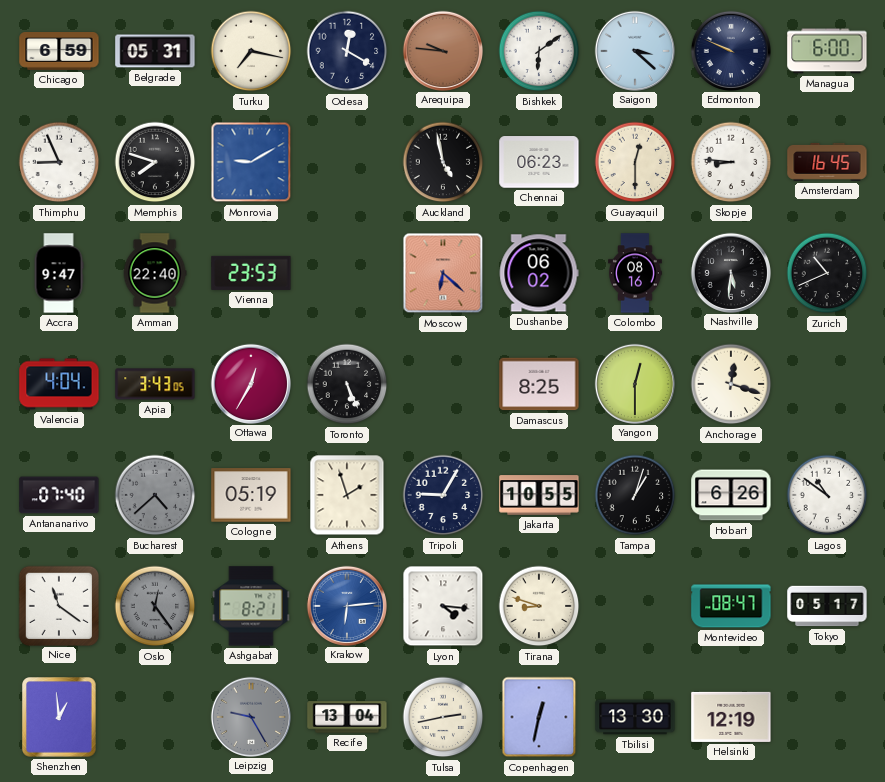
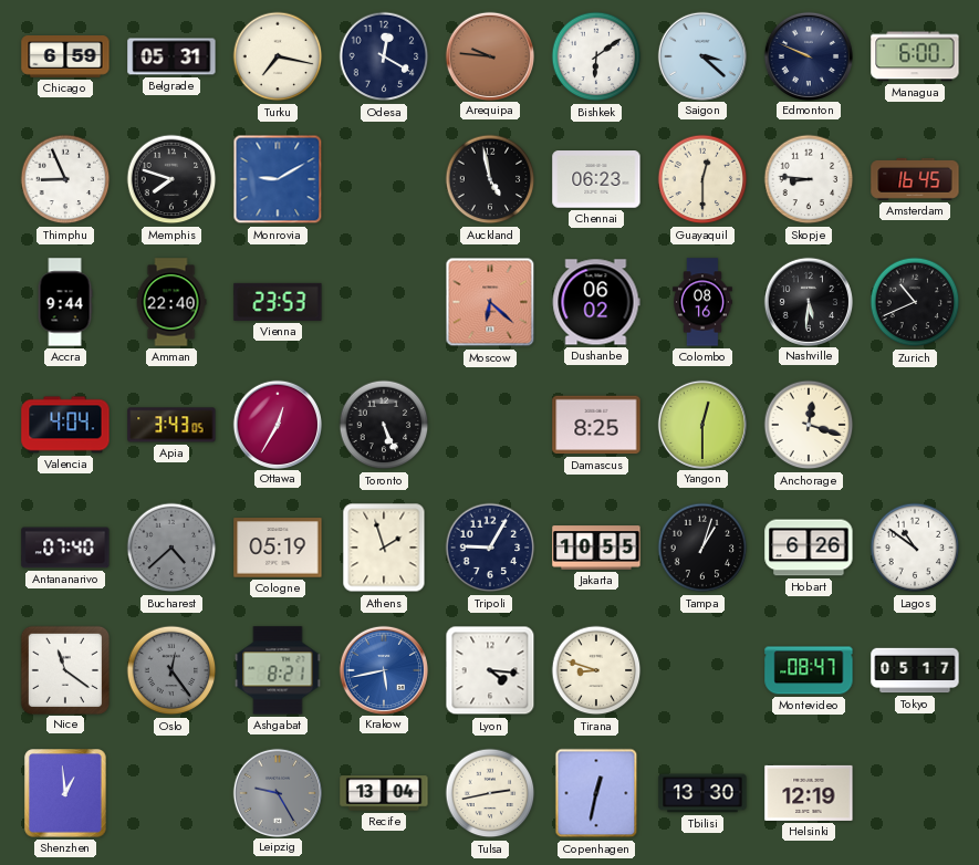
Accra: 9:47 -> 9:44
Krakow: 6:14 -> 5:43
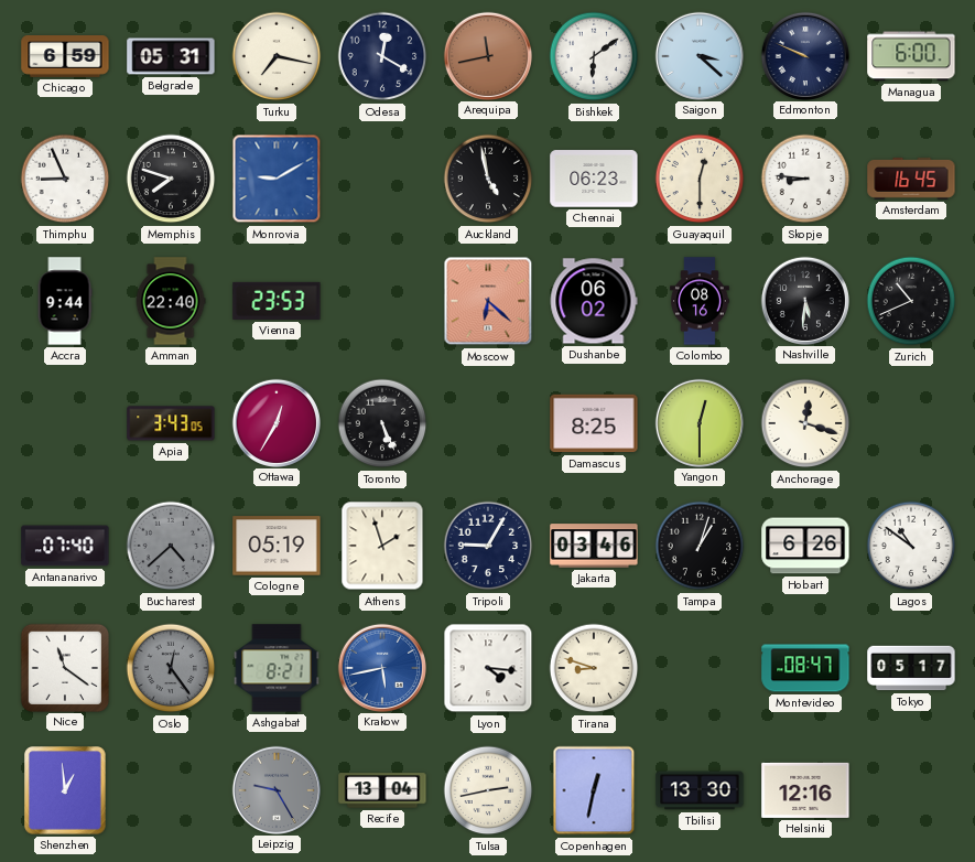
Arequipa: 9:46 -> 11:43
Valencia: 4:04 -> none
Jakarta: 10:55 -> 03:46
Helsinki: 12:19 -> 12:16
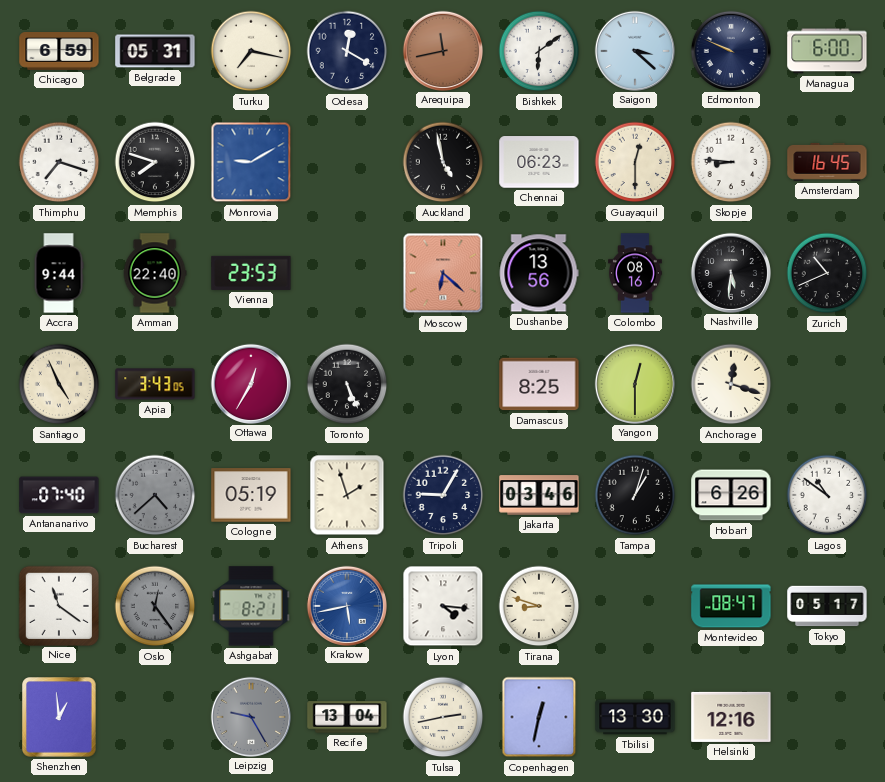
Thimphu: 8:56 -> 7:18
Dushanbe: 06:02 -> 13:56
Santiago: none -> 4:56
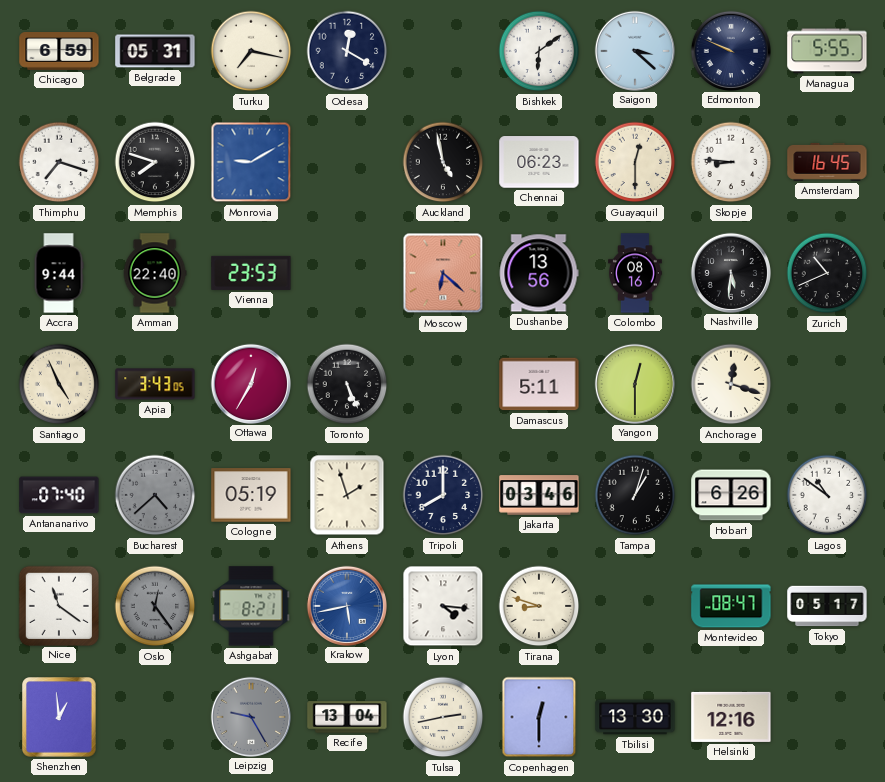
Arequipa: 11:43 -> none
Managua: 6:00 -> 5:55
Damascus: 8:25 -> 5:11
Tripoli: 9:05 -> 8:00
Copenhagen: 12:32 -> 12:30
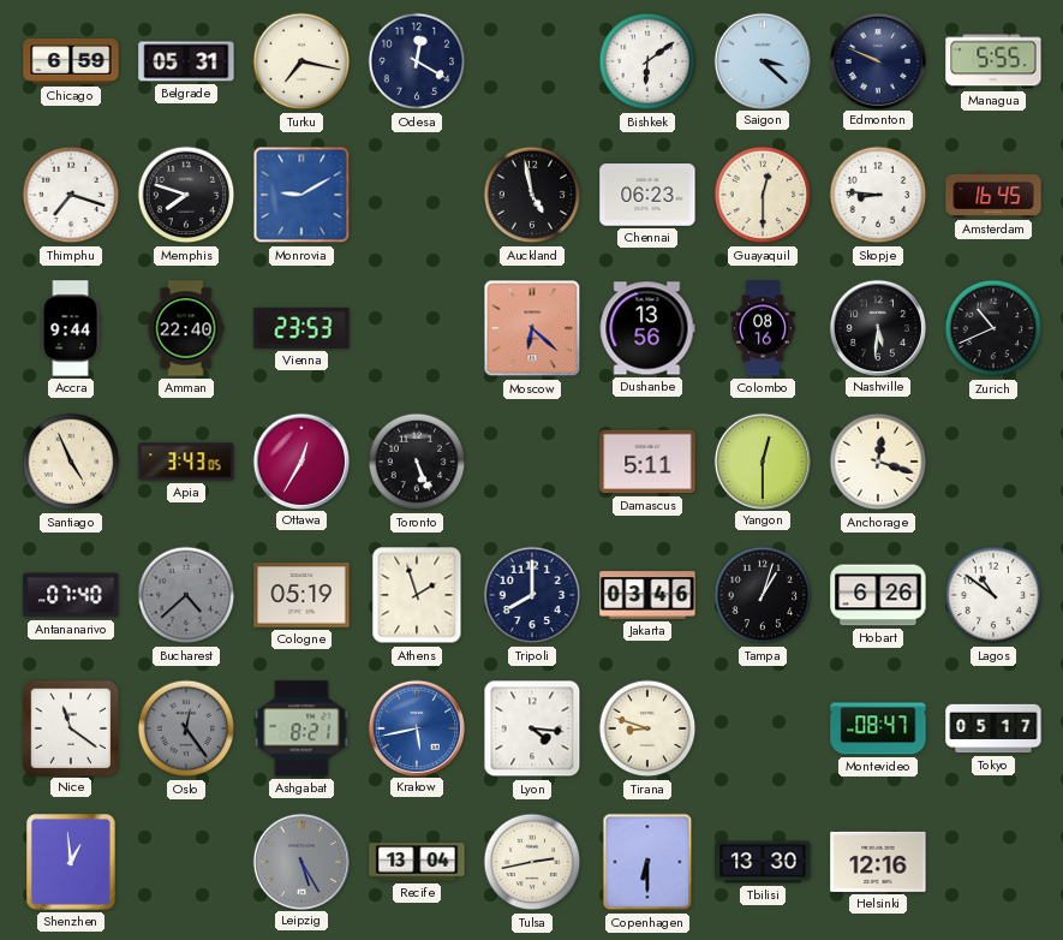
Leipzig: 9:25 -> 5:25
Copenhagen: 12:30 -> 6:30
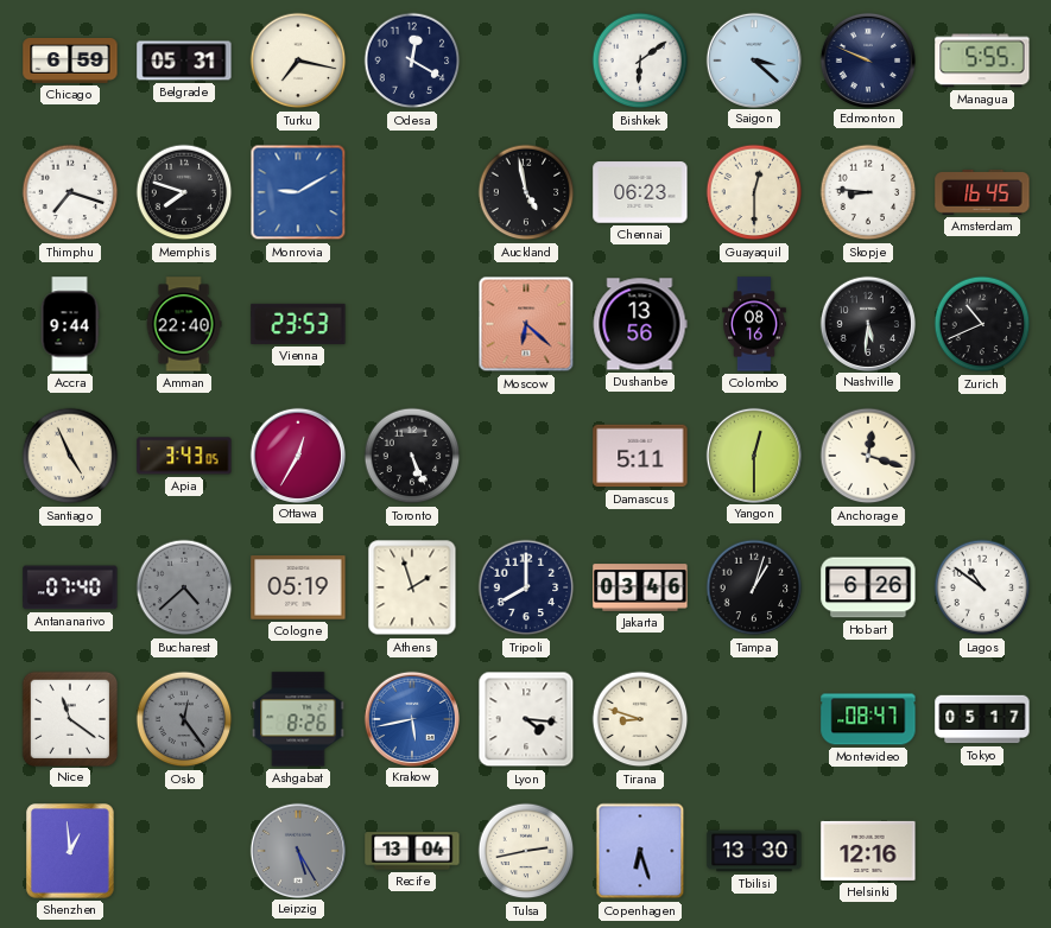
Ashgabat: 8:21 -> 8:26
Copenhagen: 6:30 -> 6:27
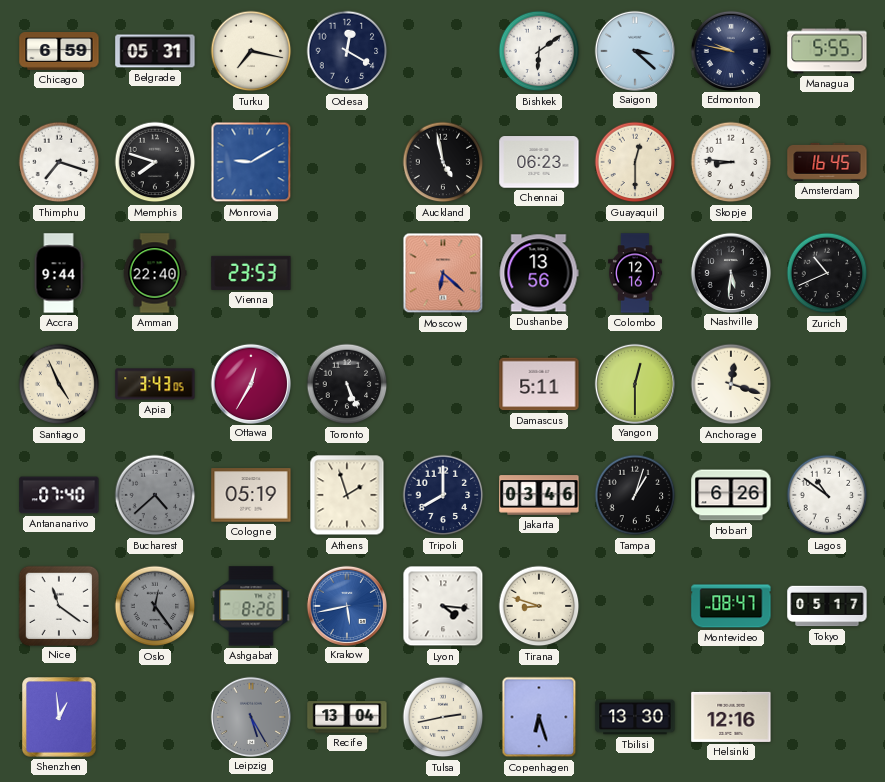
Edmonton: 9:49 -> 9:47
Colombo: 08:16 -> 12:16
